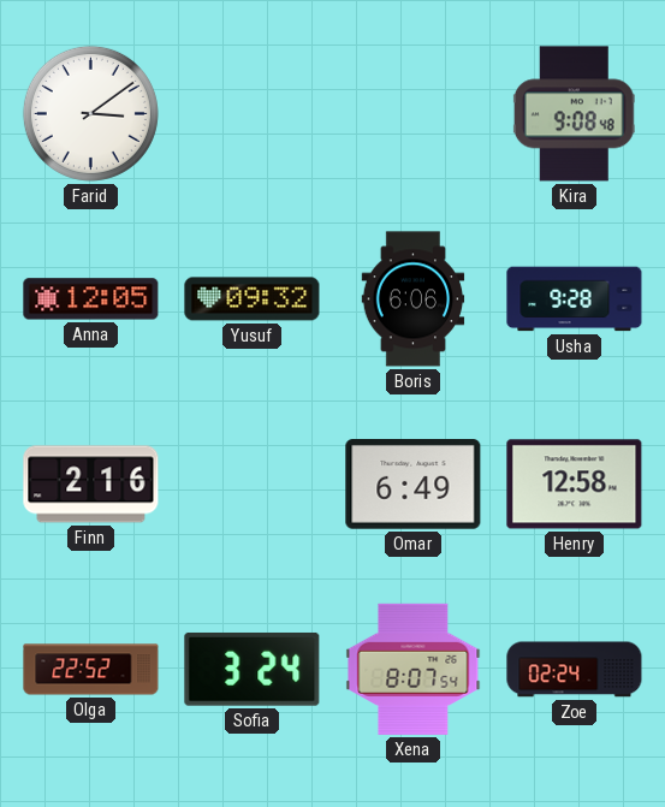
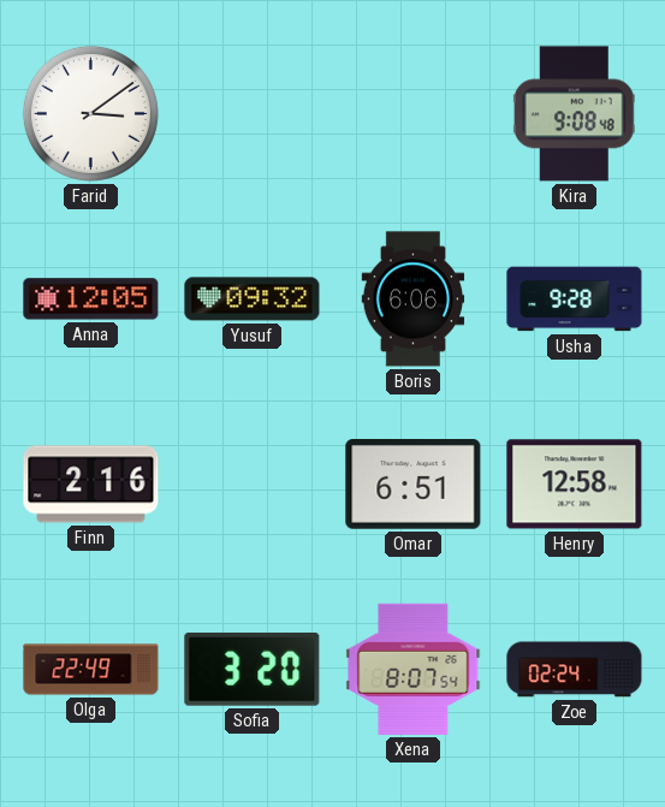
Omar: 6:49 -> 6:51
Olga: 22:52 -> 22:49
Sofia: 3:24 -> 3:20
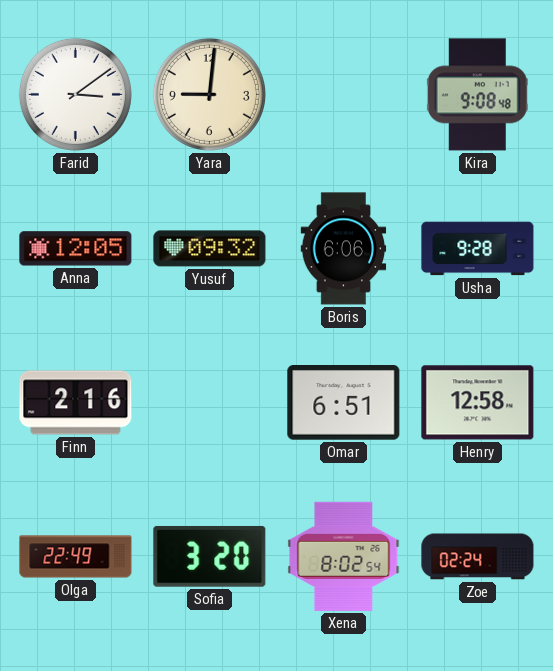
Yara: none -> 9:01
Xena: 8:07 -> 8:02
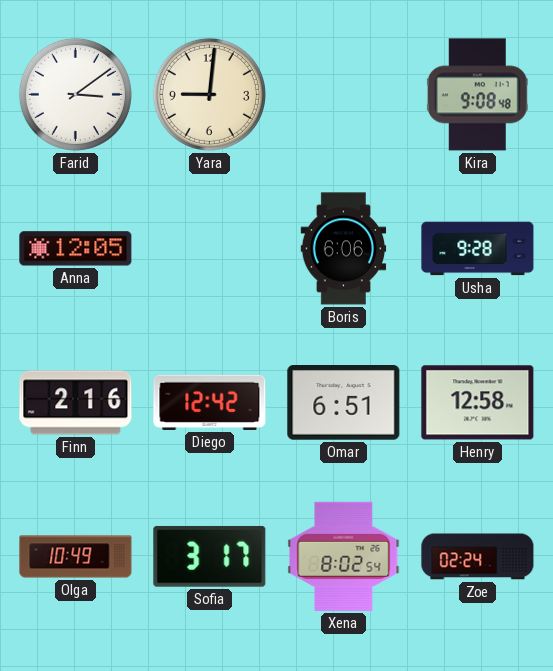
Yusuf: 09:32 -> none
Diego: none -> 12:42
Olga: 22:49 -> 10:49
Sofia: 3:20 -> 3:17
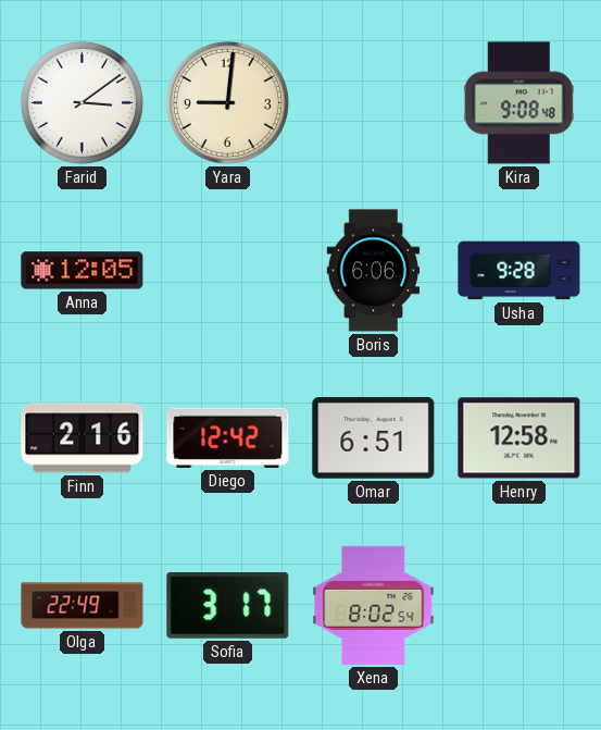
Olga: 10:49 -> 22:49
Zoe: 02:24 -> none
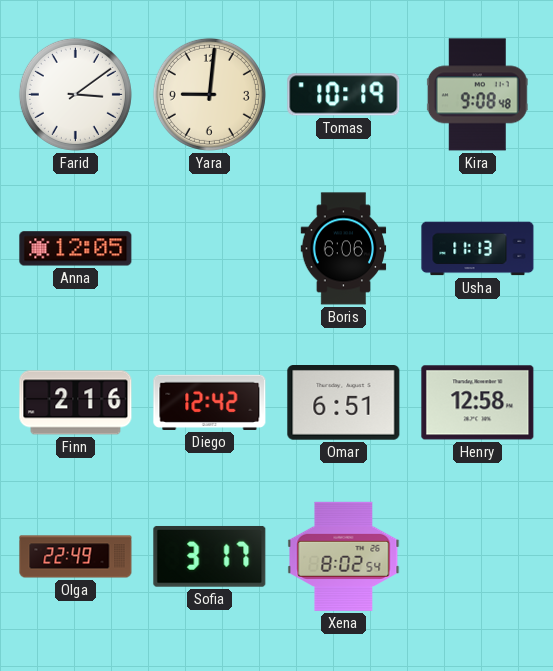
Tomas: none -> 10:19
Usha: 9:28 -> 11:13
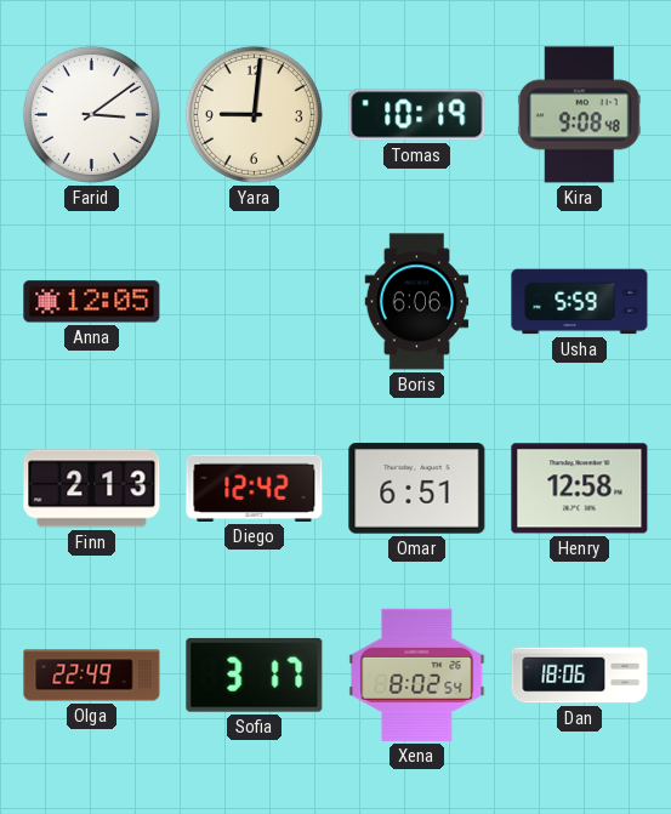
Usha: 11:13 -> 5:59
Finn: 2:16 -> 2:13
Dan: none -> 18:06
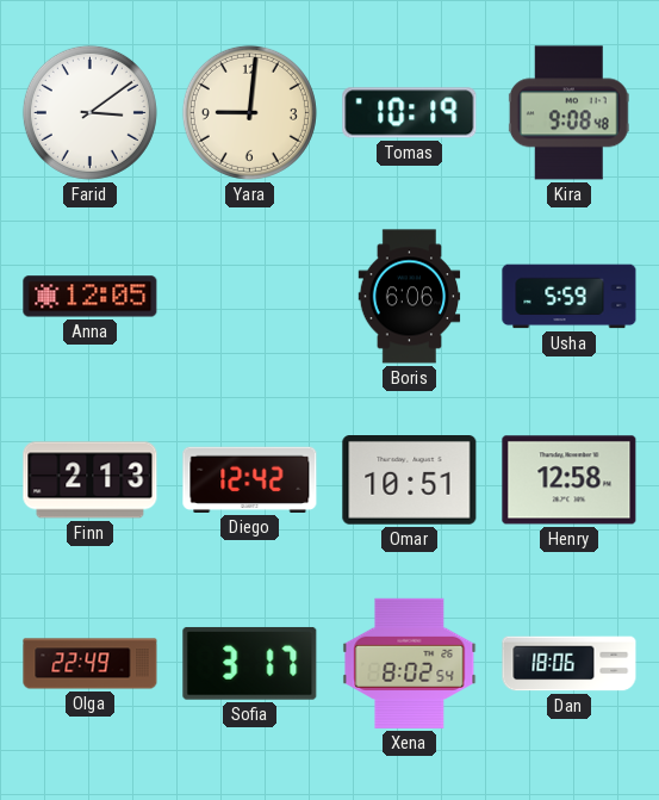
Omar: 6:51 -> 10:51
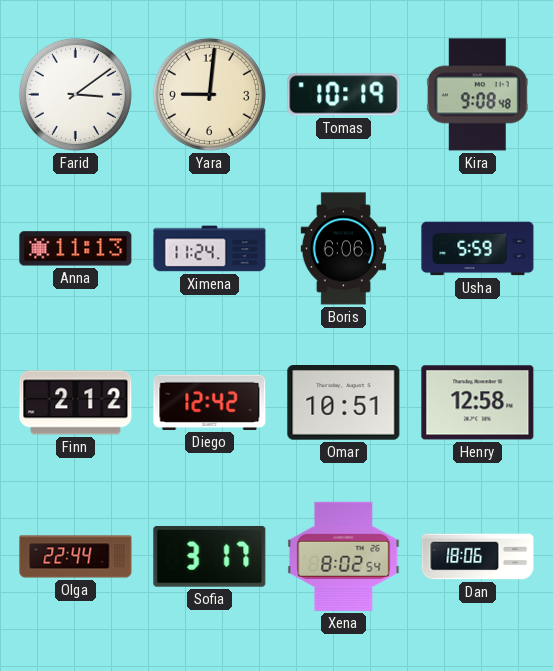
Anna: 12:05 -> 11:13
Ximena: none -> 11:24
Finn: 2:13 -> 2:12
Olga: 22:49 -> 22:44
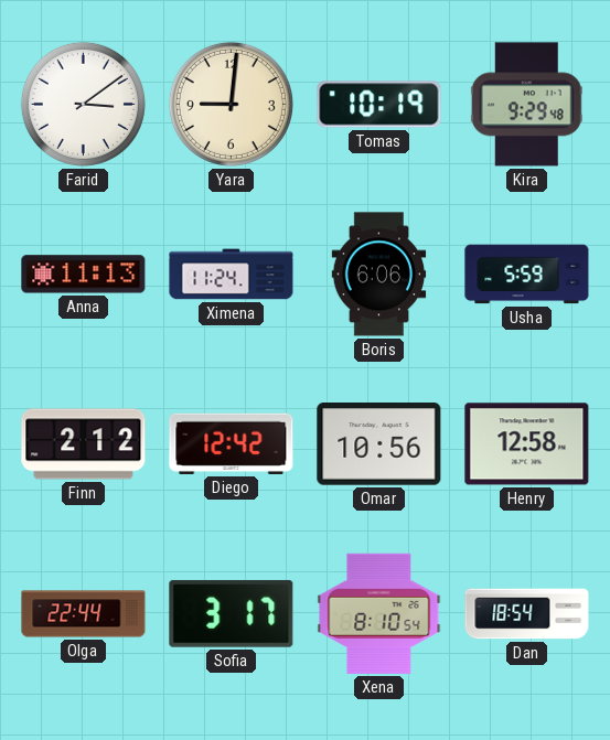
Kira: 9:08 -> 9:29
Omar: 10:51 -> 10:56
Xena: 8:02 -> 8:10
Dan: 18:06 -> 18:54
